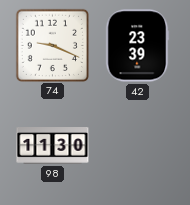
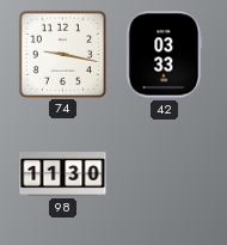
74: 9:19 -> 9:17
42: 23:39 -> 03:33
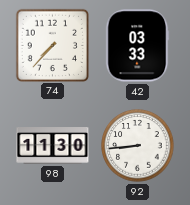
74: 9:17 -> 7:37
92: none -> 8:44
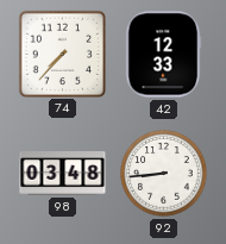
42: 03:33 -> 12:33
98: 11:30 -> 03:48
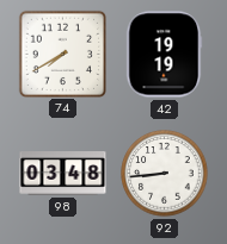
74: 7:37 -> 7:40
42: 12:33 -> 19:19
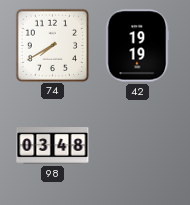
92: 8:44 -> none
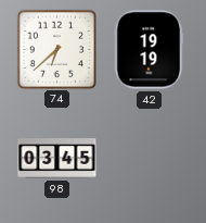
74: 7:40 -> 6:38
98: 03:48 -> 03:45
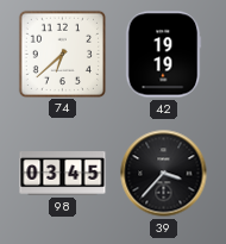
39: none -> 3:37
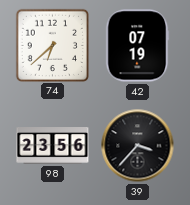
42: 19:19 -> 07:19
98: 03:45 -> 23:56
